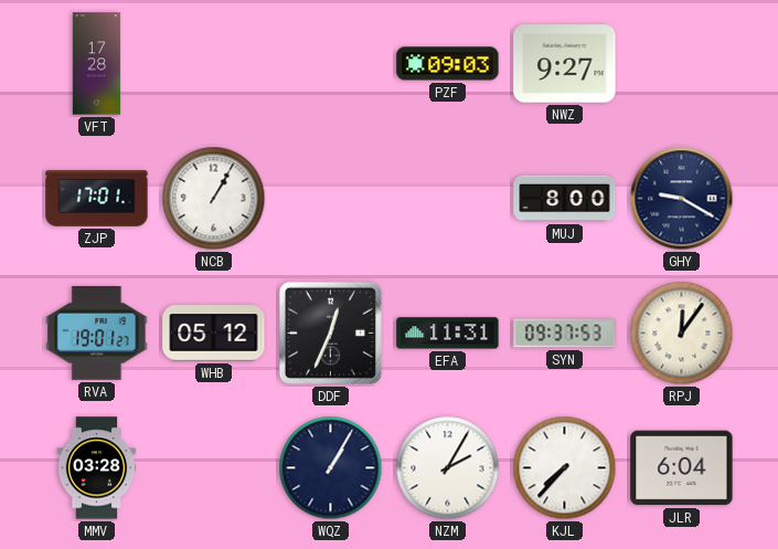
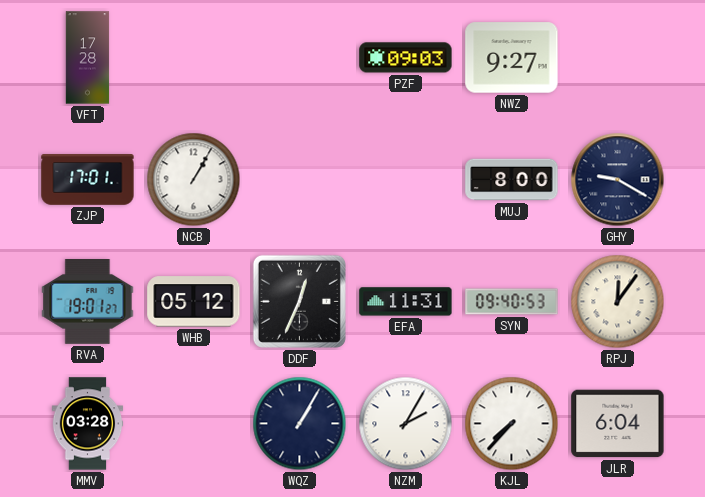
SYN: 09:37 -> 09:40
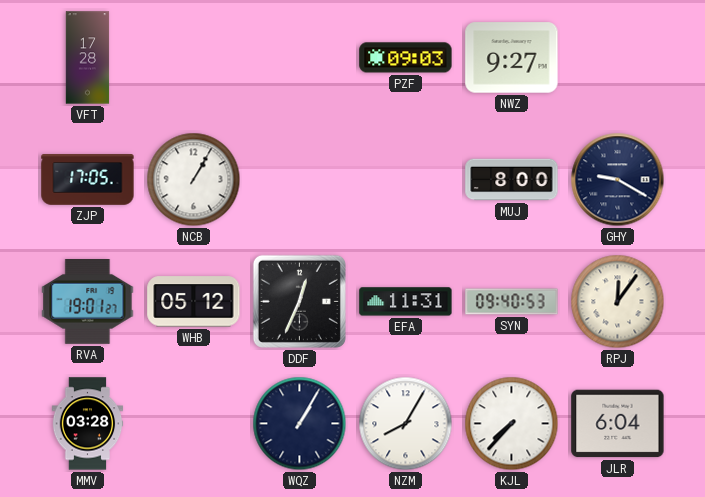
ZJP: 17:01 -> 17:05
NZM: 2:05 -> 8:05
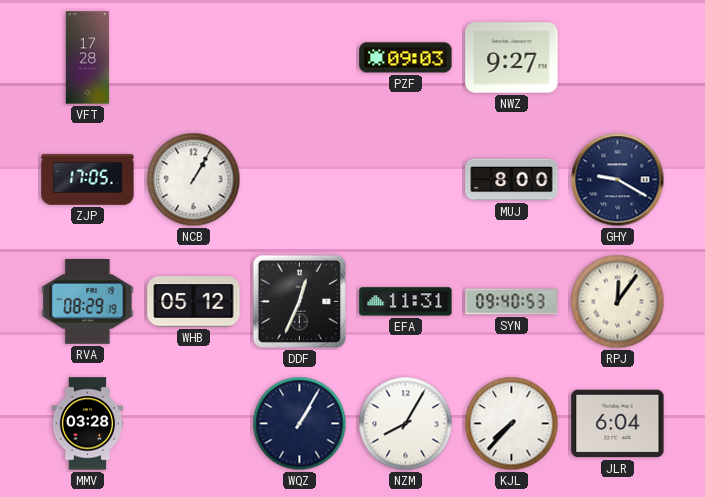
RVA: 19:01 -> 08:29
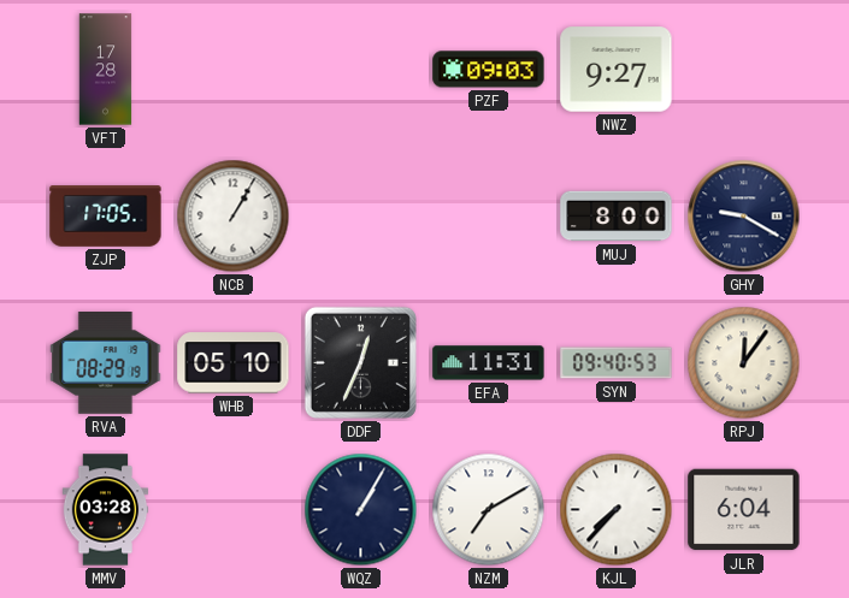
WHB: 05:12 -> 05:10
NZM: 8:05 -> 7:10
